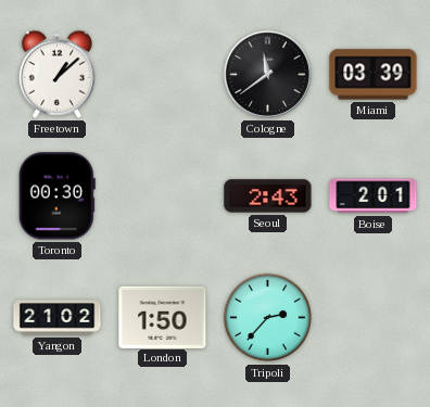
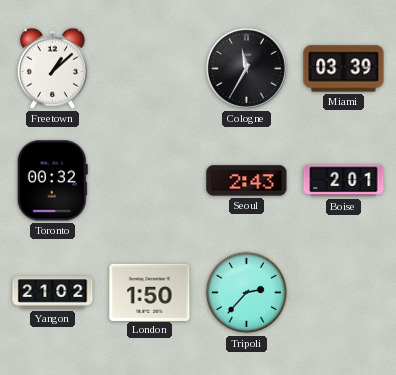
Cologne: 11:39 -> 11:35
Toronto: 00:30 -> 00:32
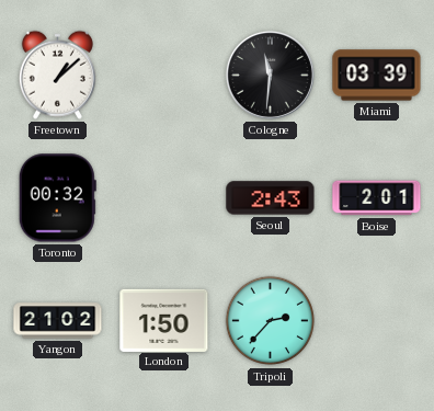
Cologne: 11:35 -> 11:31
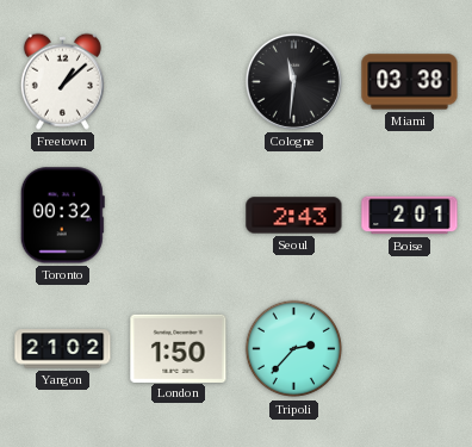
Miami: 03:39 -> 03:38
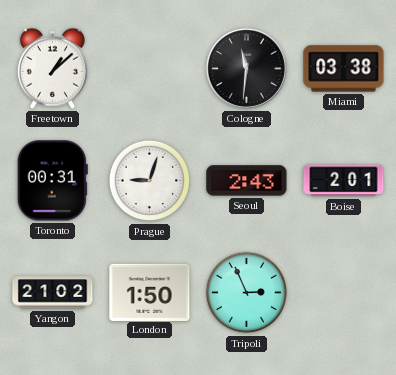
Toronto: 00:32 -> 00:31
Prague: none -> 9:03
Tripoli: 2:37 -> 2:56
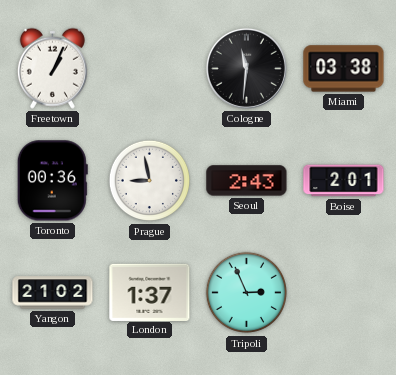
Freetown: 1:08 -> 1:04
Toronto: 00:31 -> 00:36
Prague: 9:03 -> 8:58
London: 1:50 -> 1:37
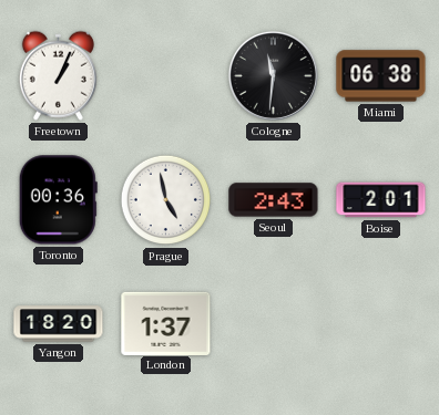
Miami: 03:38 -> 06:38
Prague: 8:58 -> 4:58
Yangon: 21:02 -> 18:20
Tripoli: 2:56 -> none
